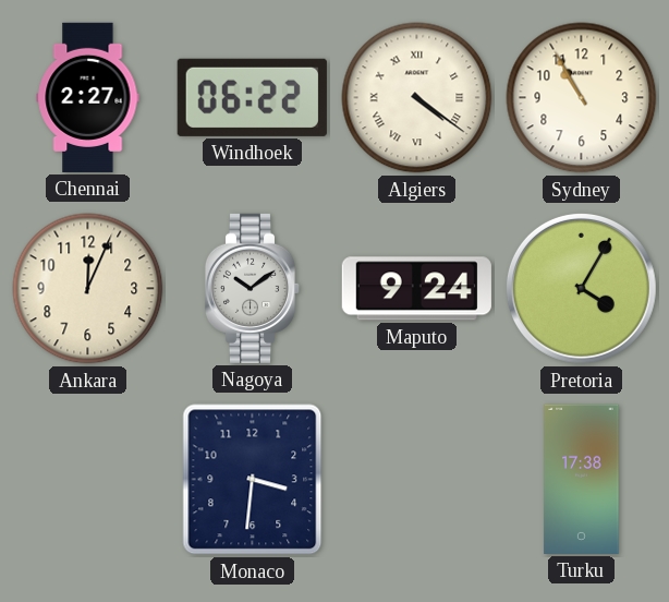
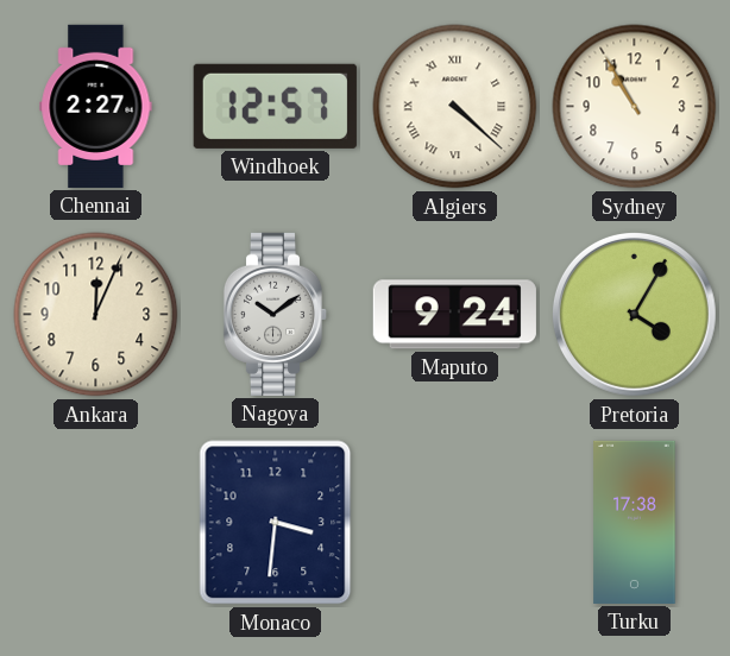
Windhoek: 06:22 -> 12:57
Algiers: 4:21 -> 4:22
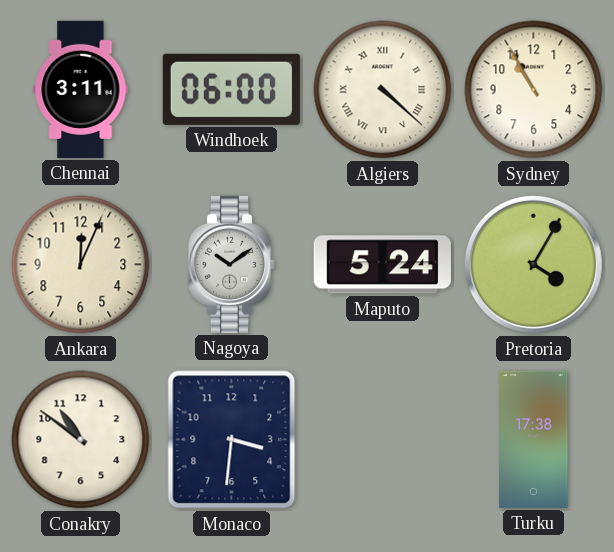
Chennai: 2:27 -> 3:11
Windhoek: 12:57 -> 06:00
Maputo: 9:24 -> 5:24
Conakry: none -> 10:51
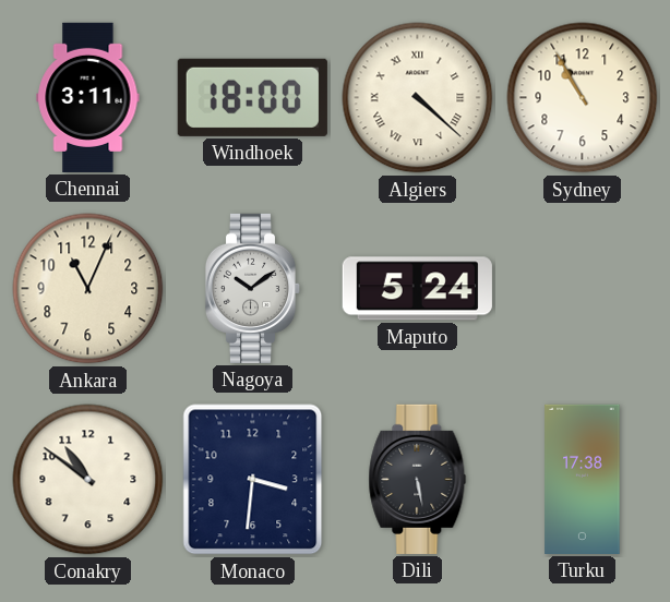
Windhoek: 06:00 -> 18:00
Ankara: 12:04 -> 11:04
Pretoria: 4:05 -> none
Dili: none -> 5:28
